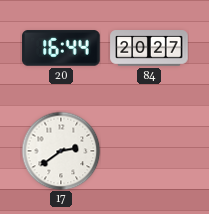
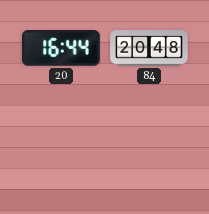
84: 20:27 -> 20:48
17: 2:39 -> none
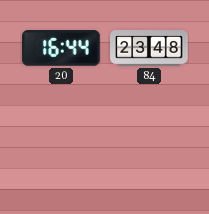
84: 20:48 -> 23:48
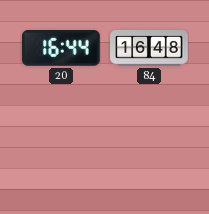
84: 23:48 -> 16:48
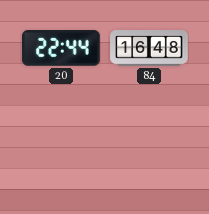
20: 16:44 -> 22:44
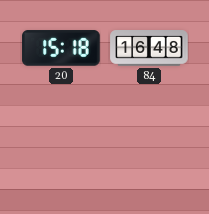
20: 22:44 -> 15:18
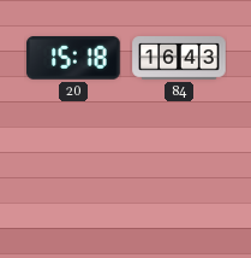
84: 16:48 -> 16:43
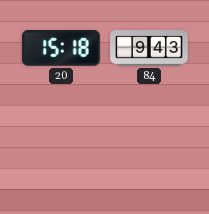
84: 16:43 -> 9:43
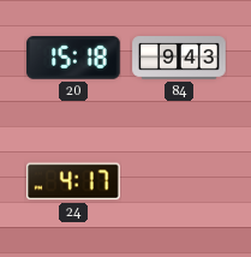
24: none -> 4:17
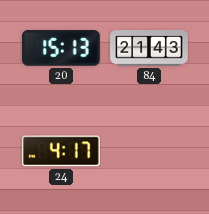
20: 15:18 -> 15:13
84: 9:43 -> 21:43
